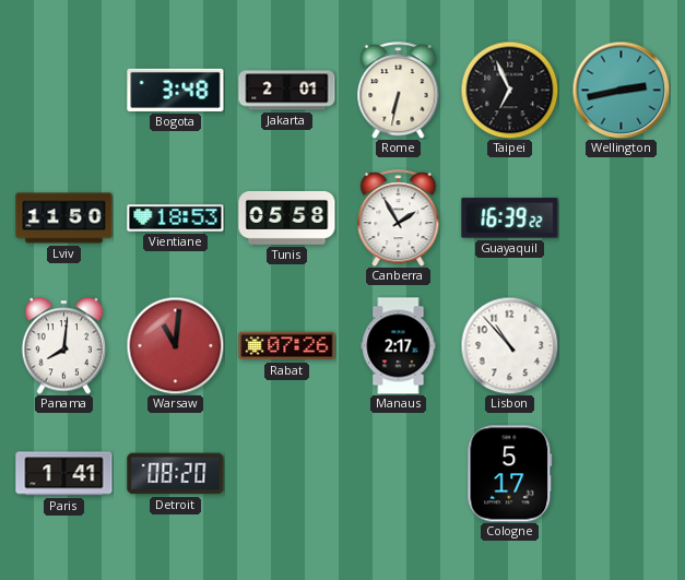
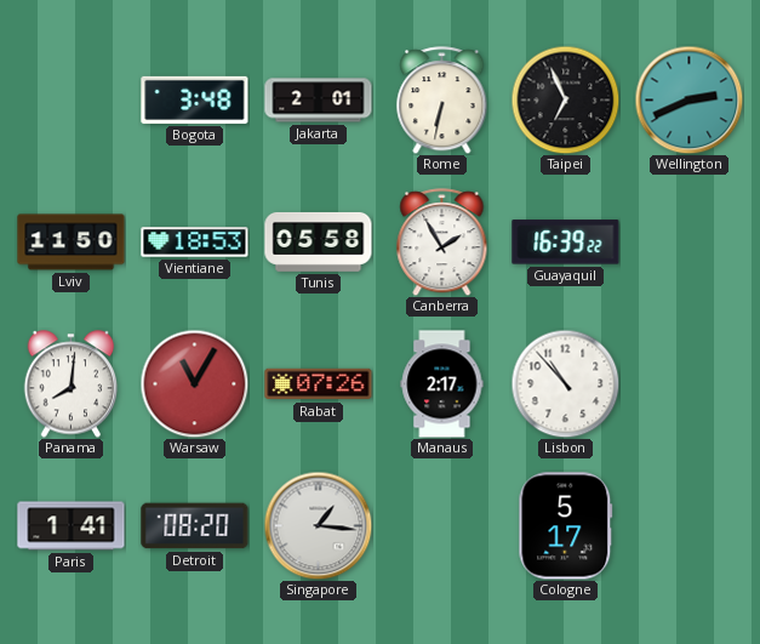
Wellington: 2:43 -> 2:41
Warsaw: 11:01 -> 11:05
Singapore: none -> 1:16
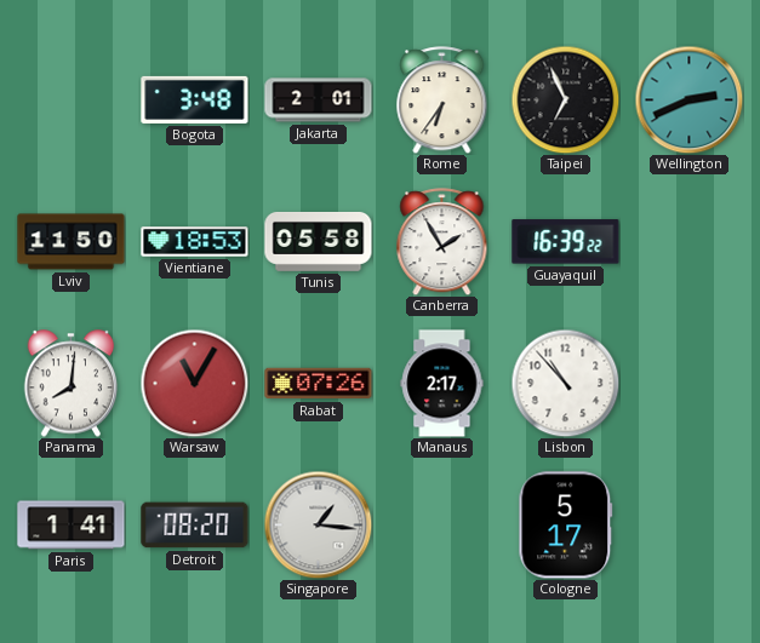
Rome: 6:32 -> 6:36
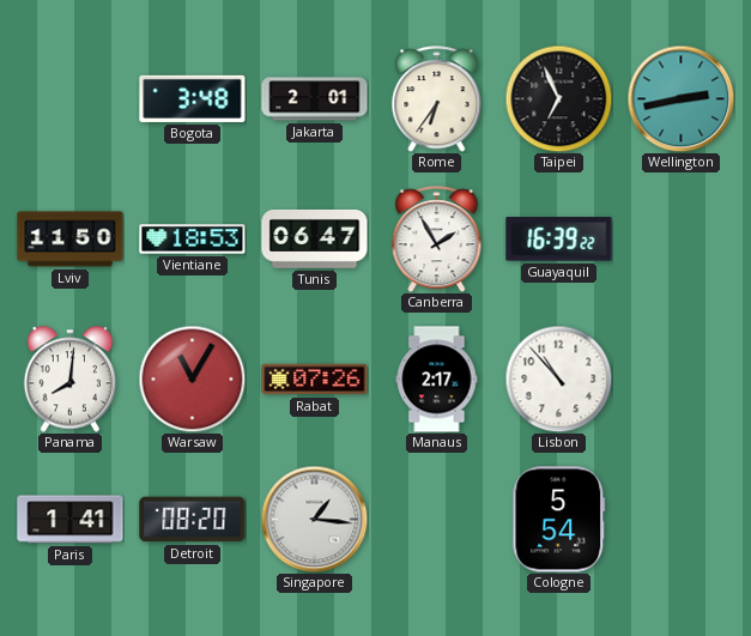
Wellington: 2:41 -> 2:43
Tunis: 05:58 -> 06:47
Cologne: 5:17 -> 5:54
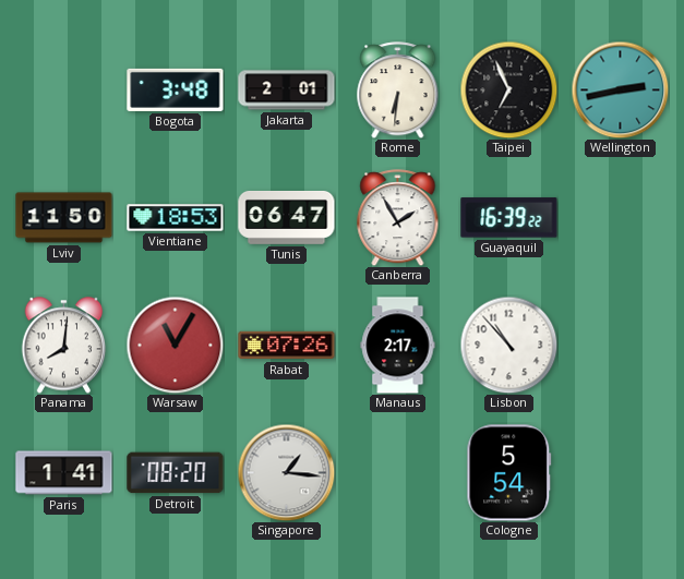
Rome: 6:36 -> 6:31
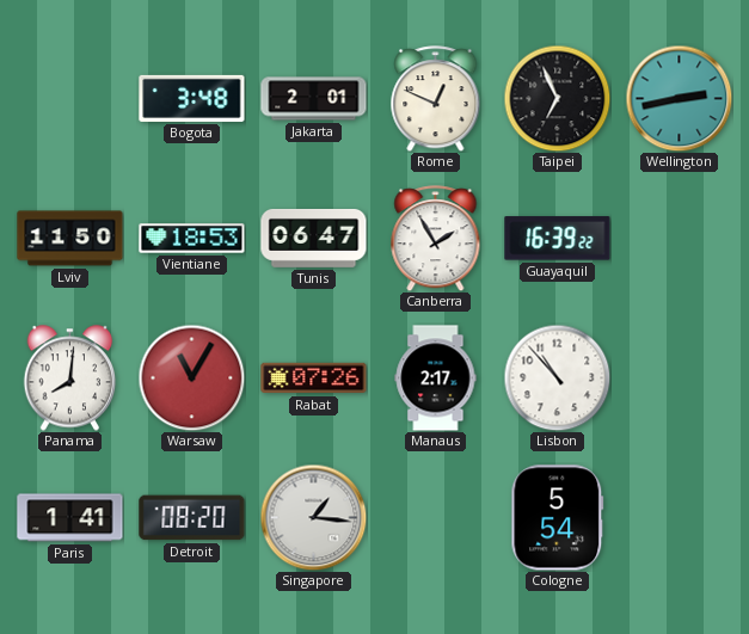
Rome: 6:31 -> 12:49
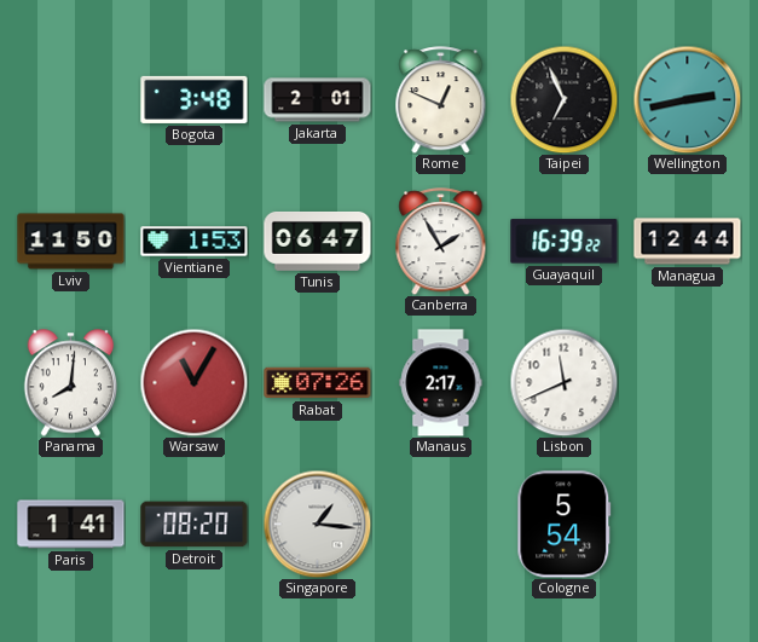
Vientiane: 18:53 -> 1:53
Managua: none -> 12:44
Lisbon: 10:53 -> 11:41
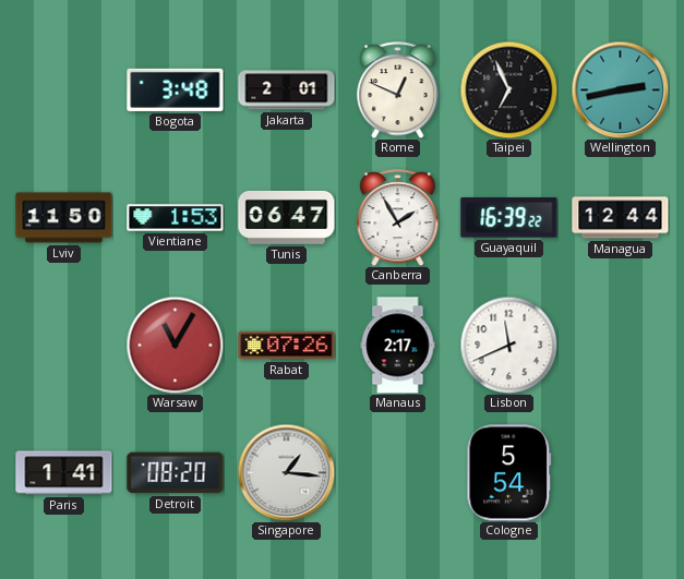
Panama: 8:01 -> none
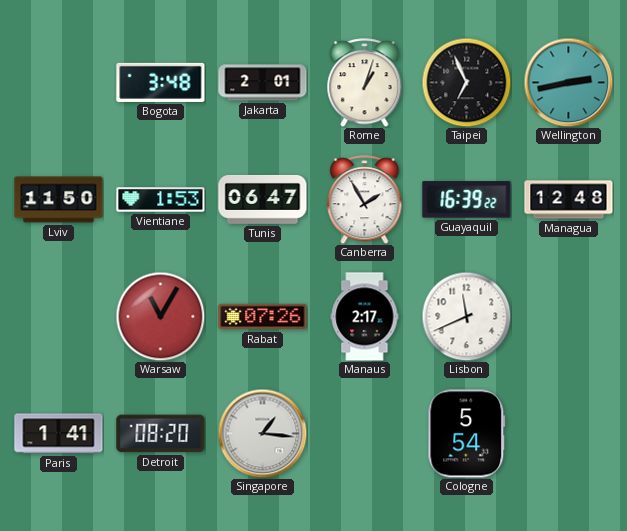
Rome: 12:49 -> 1:03
Managua: 12:44 -> 12:48
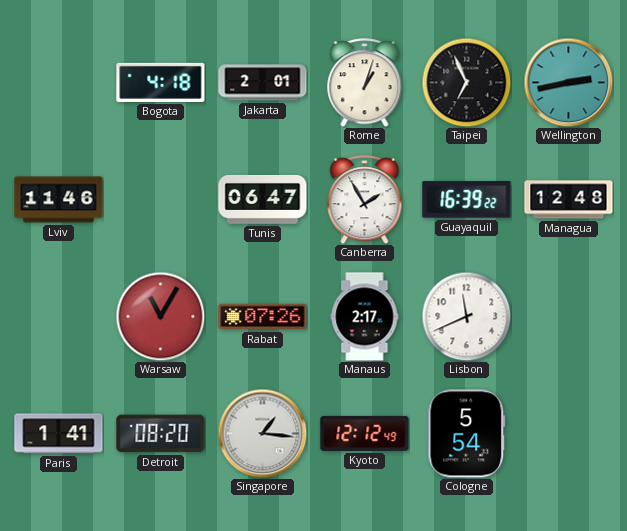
Bogota: 3:48 -> 4:18
Lviv: 11:50 -> 11:46
Vientiane: 1:53 -> none
Kyoto: none -> 12:12
